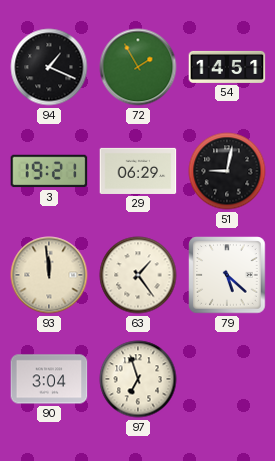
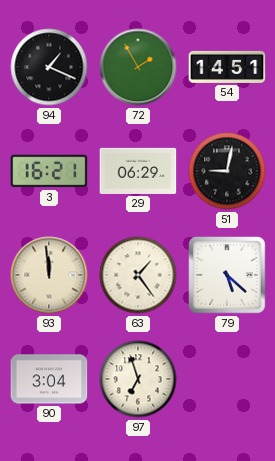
3: 19:21 -> 16:21
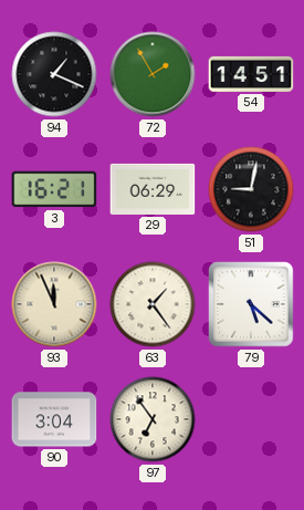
93: 11:59 -> 11:56
97: 6:57 -> 6:54
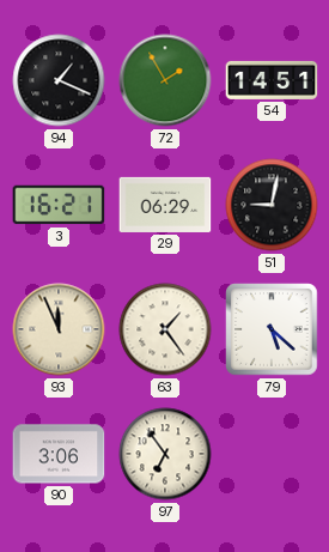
90: 3:04 -> 3:06
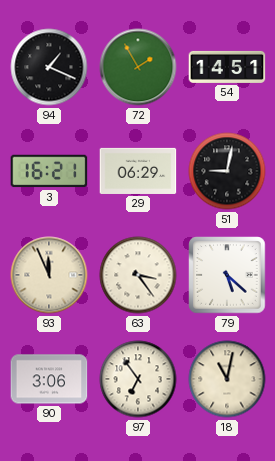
63: 1:24 -> 3:24
18: none -> 11:02
